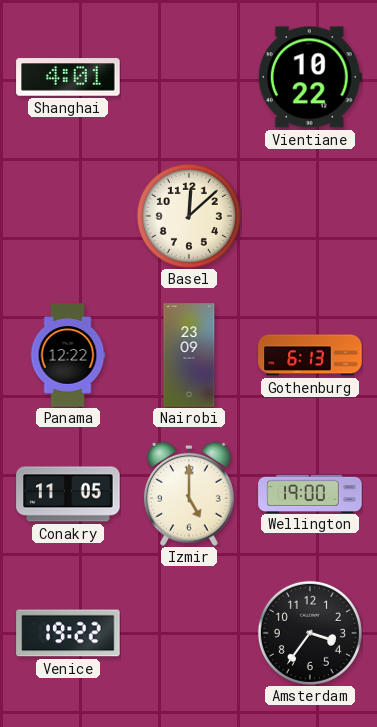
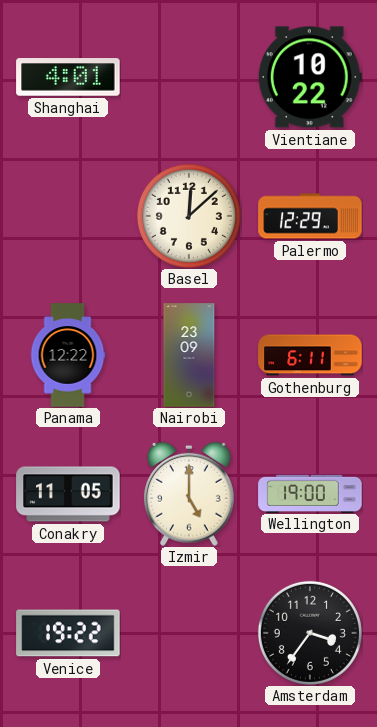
Palermo: none -> 12:29
Gothenburg: 6:13 -> 6:11
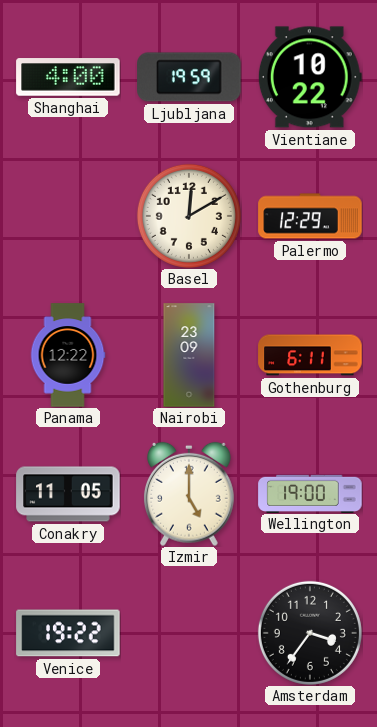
Shanghai: 4:01 -> 4:00
Ljubljana: none -> 19:59
Basel: 12:08 -> 12:10
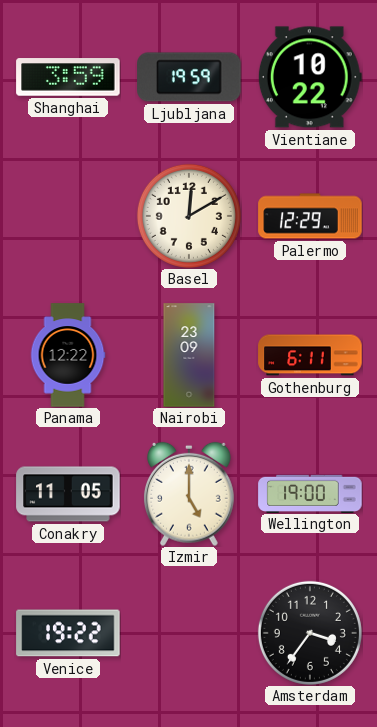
Shanghai: 4:00 -> 3:59
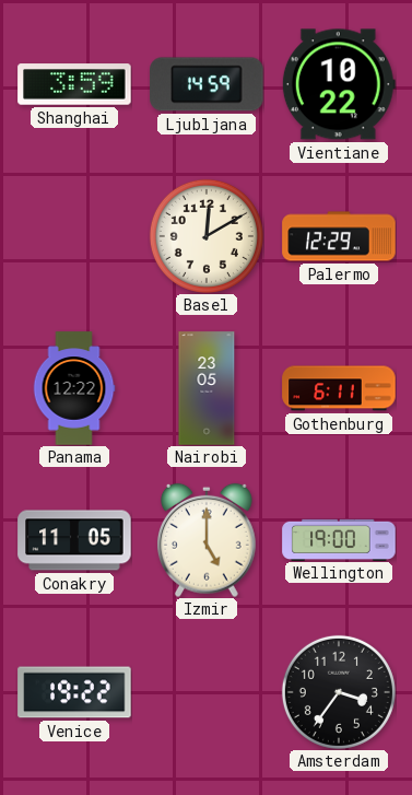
Ljubljana: 19:59 -> 14:59
Nairobi: 23:09 -> 23:05
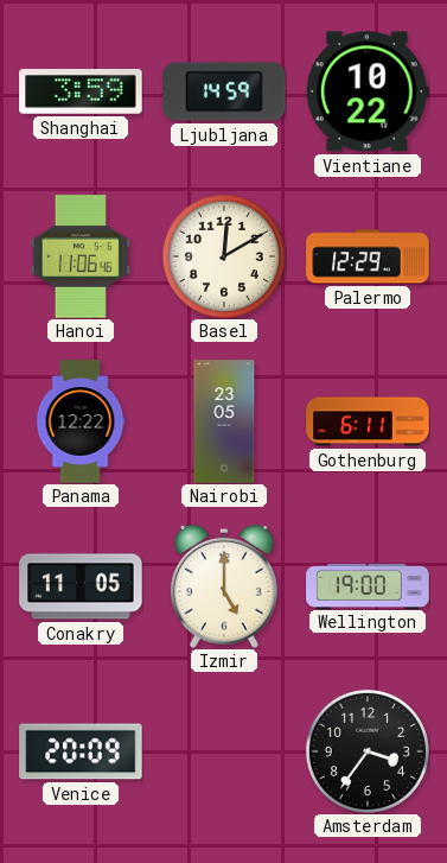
Hanoi: none -> 11:06
Venice: 19:22 -> 20:09
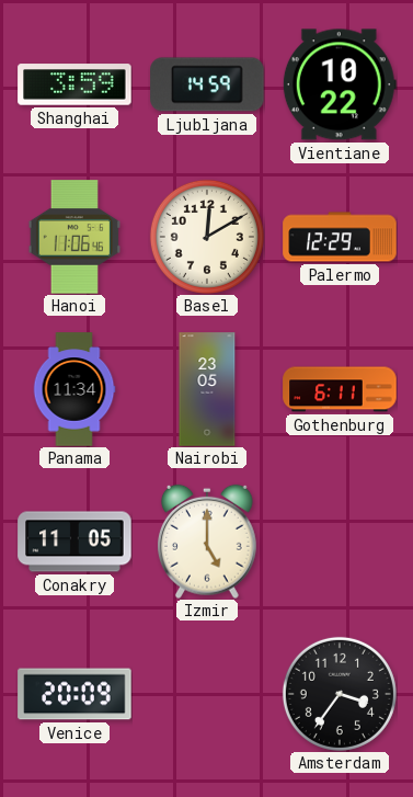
Panama: 12:22 -> 11:34
Wellington: 19:00 -> none
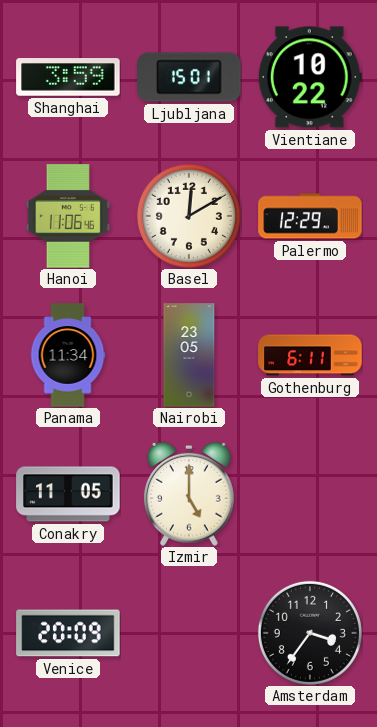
Ljubljana: 14:59 -> 15:01
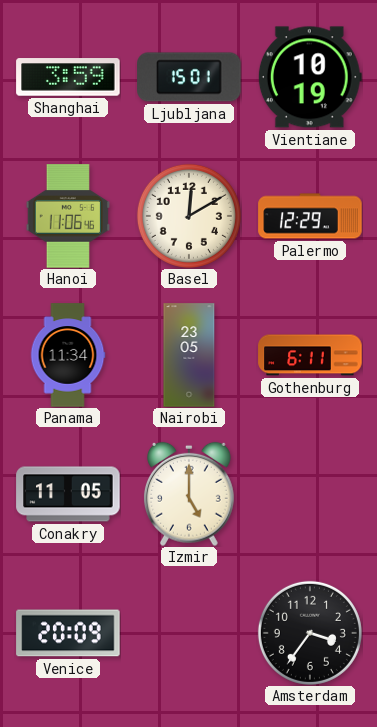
Vientiane: 10:22 -> 10:19
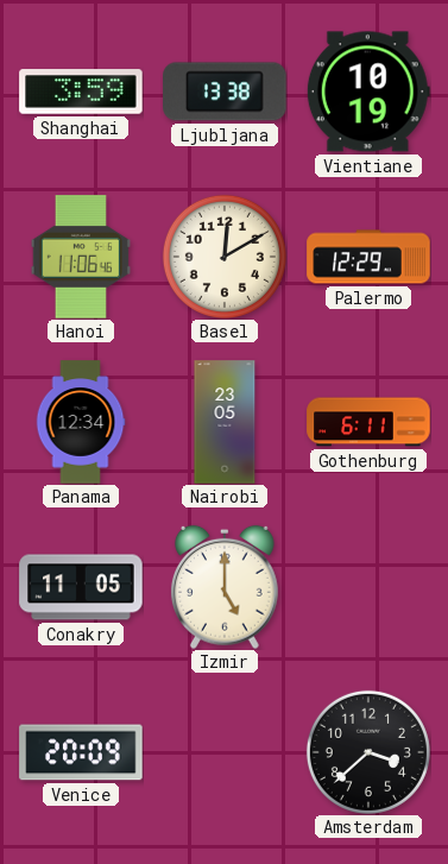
Ljubljana: 15:01 -> 13:38
Panama: 11:34 -> 12:34
Amsterdam: 3:36 -> 3:38
